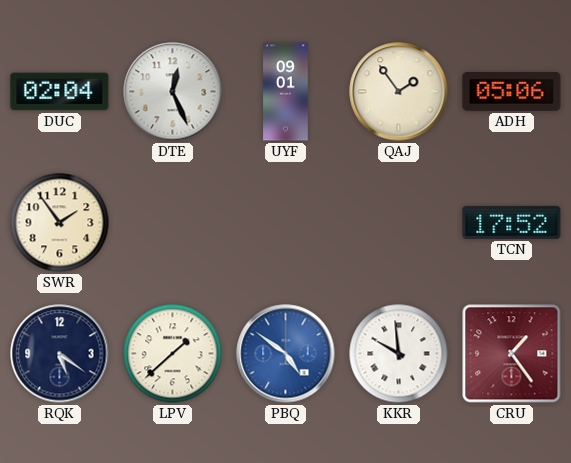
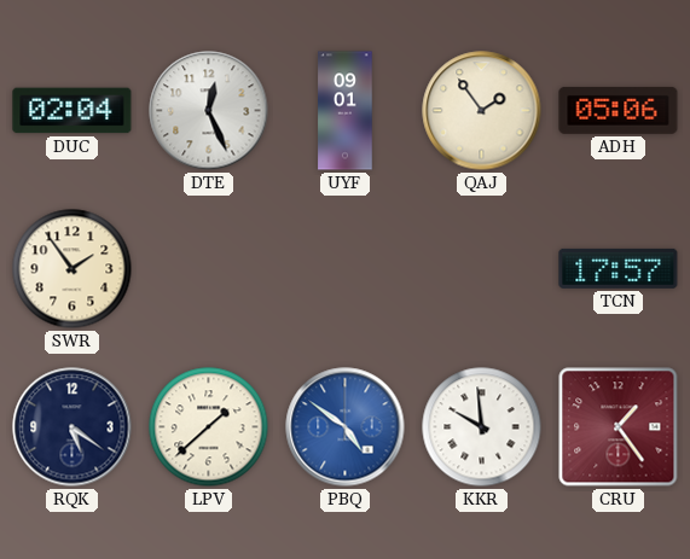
TCN: 17:52 -> 17:57
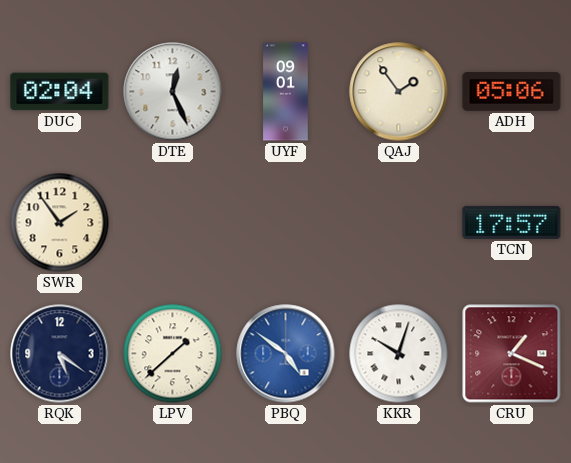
KKR: 9:59 -> 10:03
CRU: 1:24 -> 1:19
